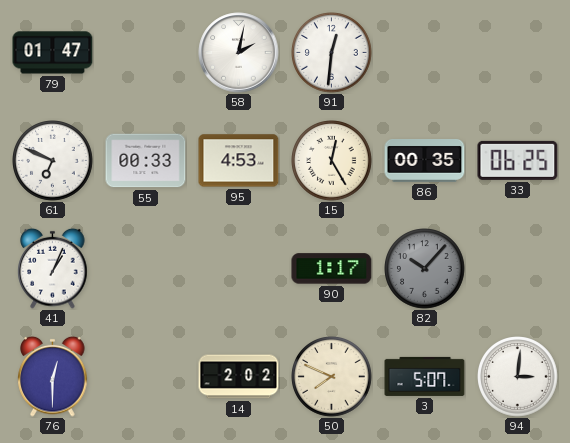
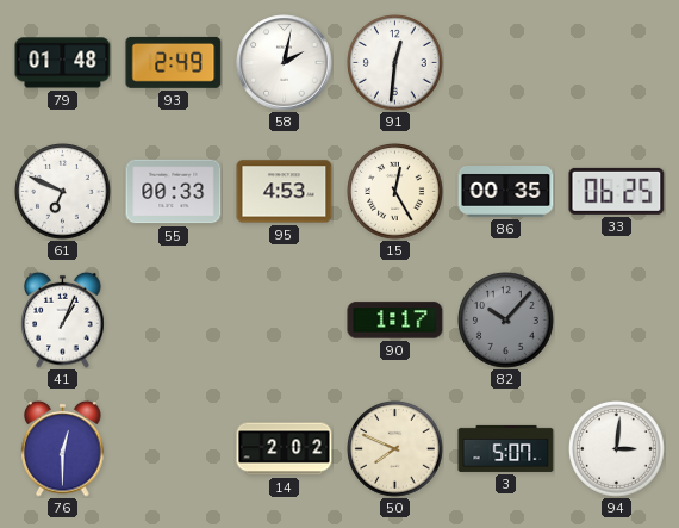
79: 01:47 -> 01:48
93: none -> 2:49
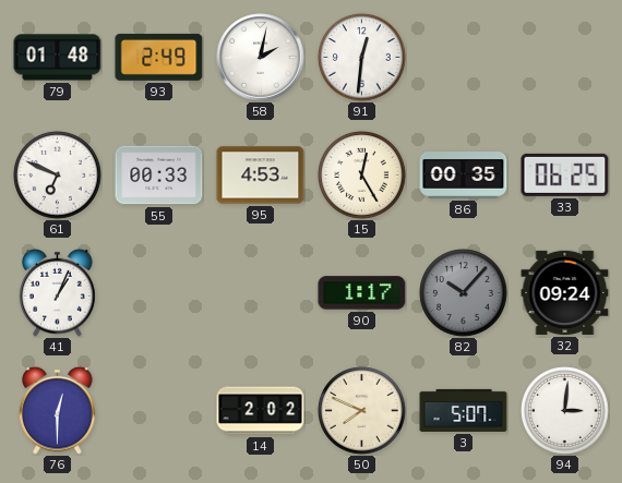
32: none -> 09:24
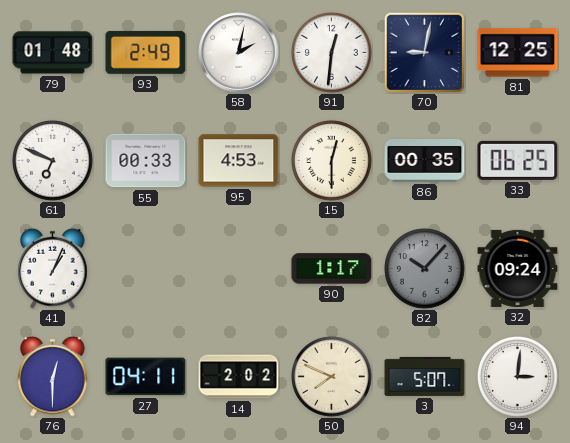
70: none -> 9:02
81: none -> 12:25
15: 12:25 -> 12:30
27: none -> 04:11
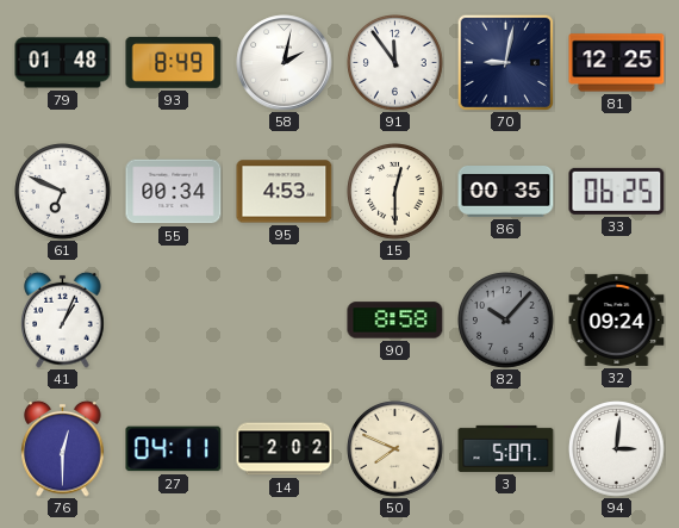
93: 2:49 -> 8:49
91: 12:31 -> 11:54
55: 00:33 -> 00:34
90: 1:17 -> 8:58
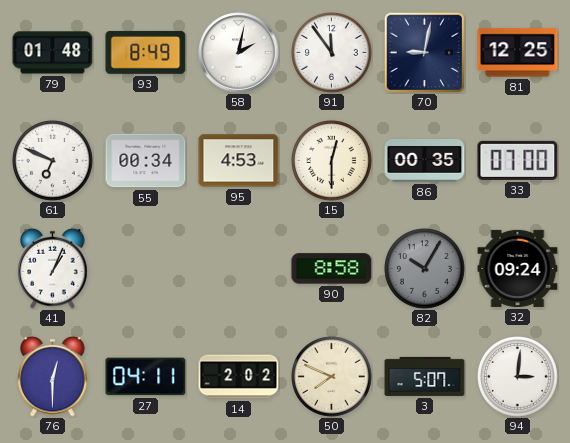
33: 06:25 -> 07:00
82: 10:07 -> 10:05
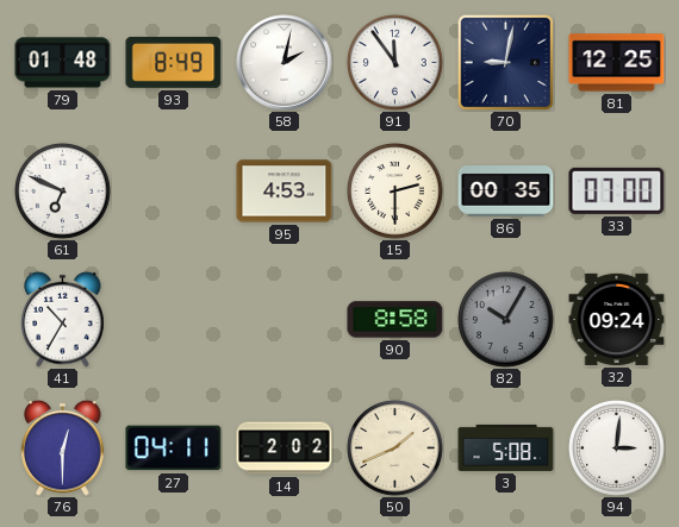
55: 00:34 -> none
15: 12:30 -> 2:30
41: 1:04 -> 10:35
50: 7:49 -> 1:41
3: 5:07 -> 5:08
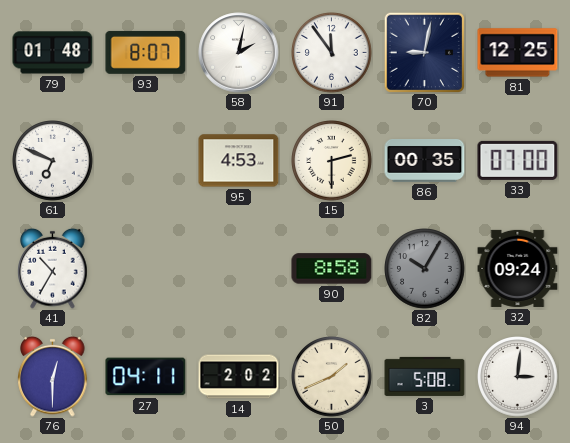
93: 8:49 -> 8:07
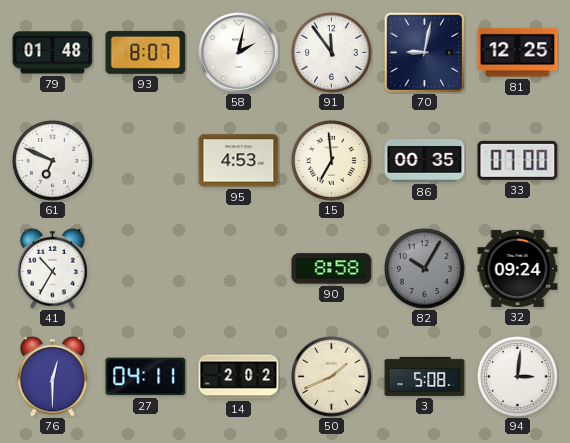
15: 2:30 -> 6:59
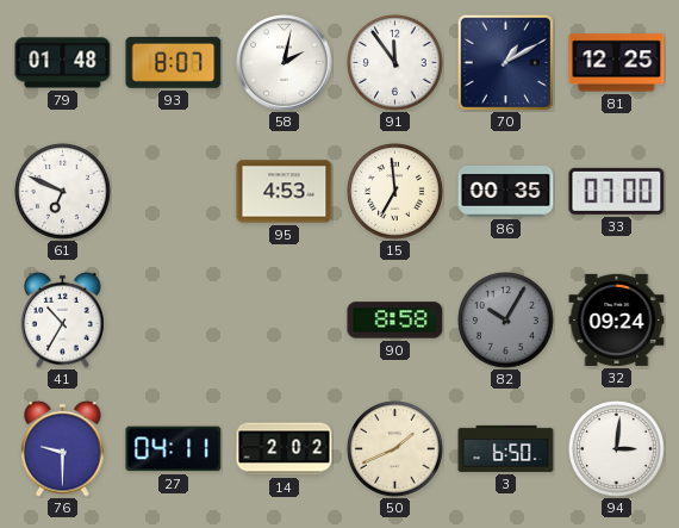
70: 9:02 -> 1:10
76: 12:30 -> 9:30
3: 5:08 -> 6:50
